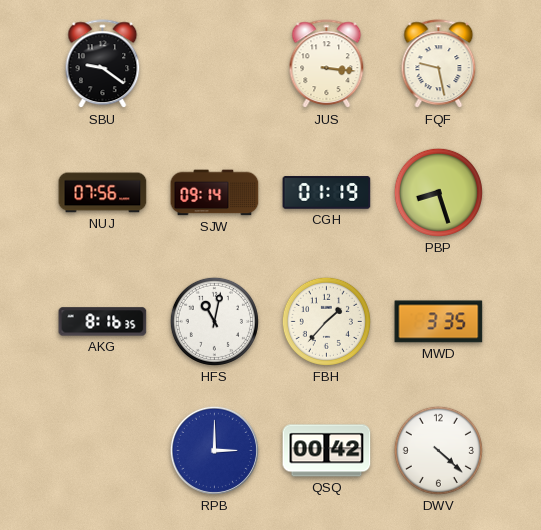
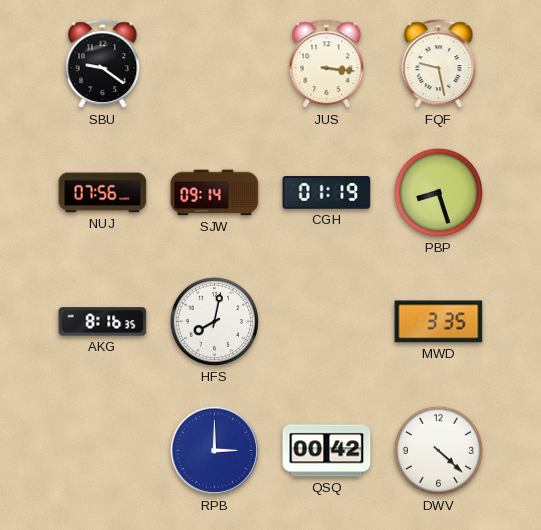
HFS: 11:02 -> 8:02
FBH: 1:37 -> none
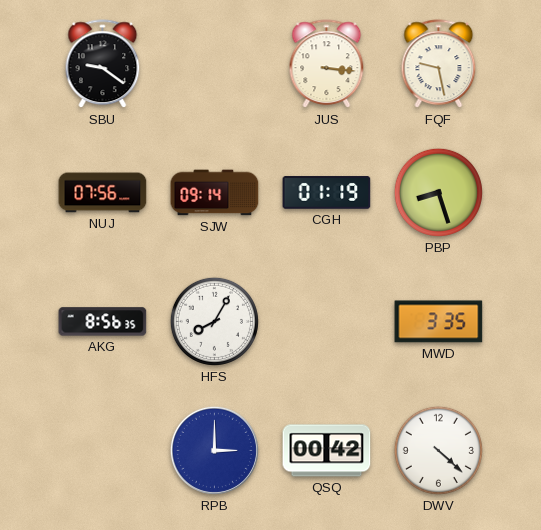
AKG: 8:16 -> 8:56
HFS: 8:02 -> 8:05
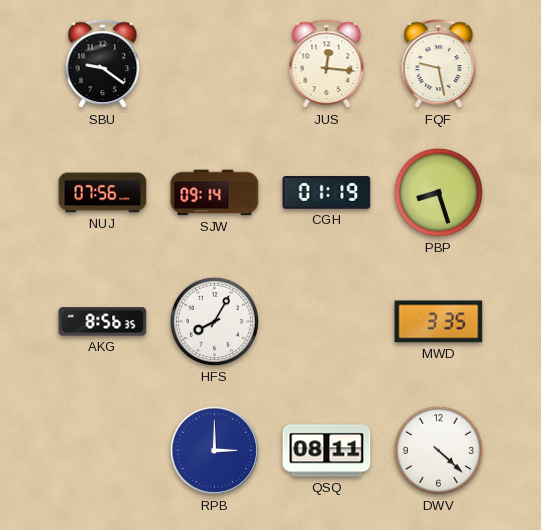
JUS: 3:16 -> 12:16
QSQ: 00:42 -> 08:11
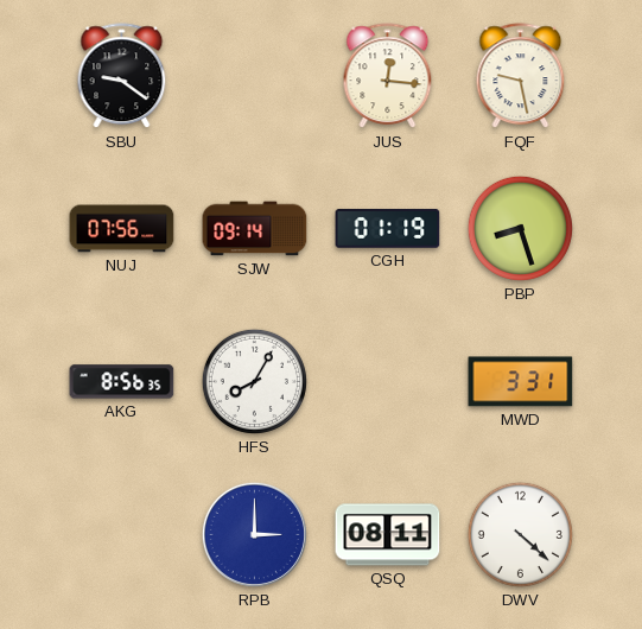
MWD: 3:35 -> 3:31
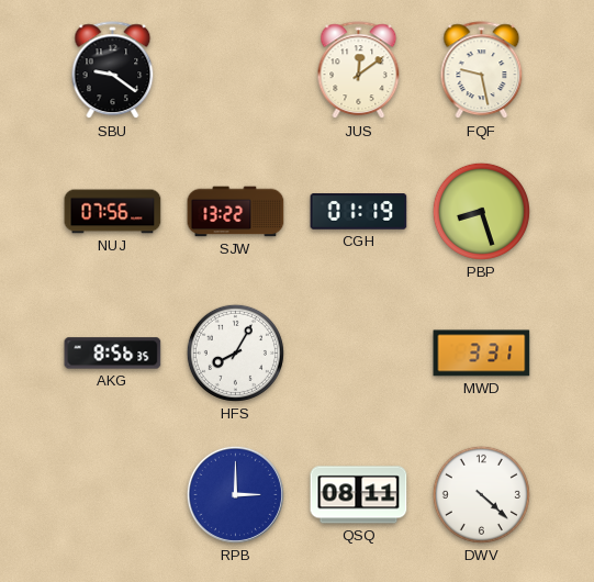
JUS: 12:16 -> 12:09
SJW: 09:14 -> 13:22
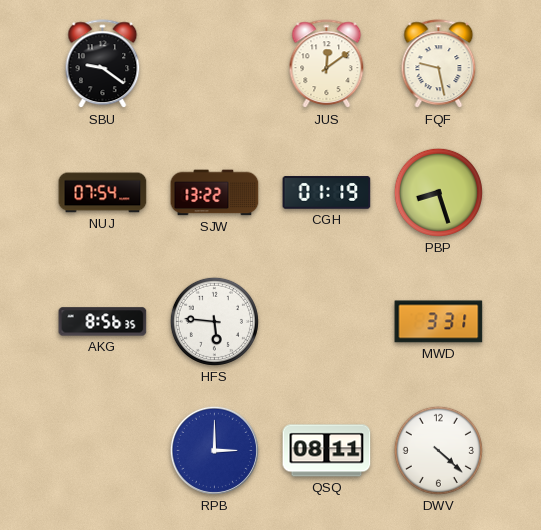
NUJ: 07:56 -> 07:54
HFS: 8:05 -> 5:46
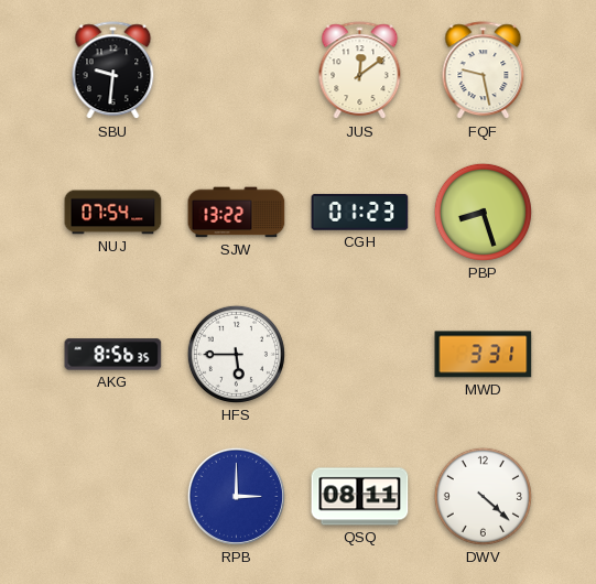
SBU: 9:21 -> 9:31
CGH: 01:19 -> 01:23
HFS: 5:46 -> 5:45
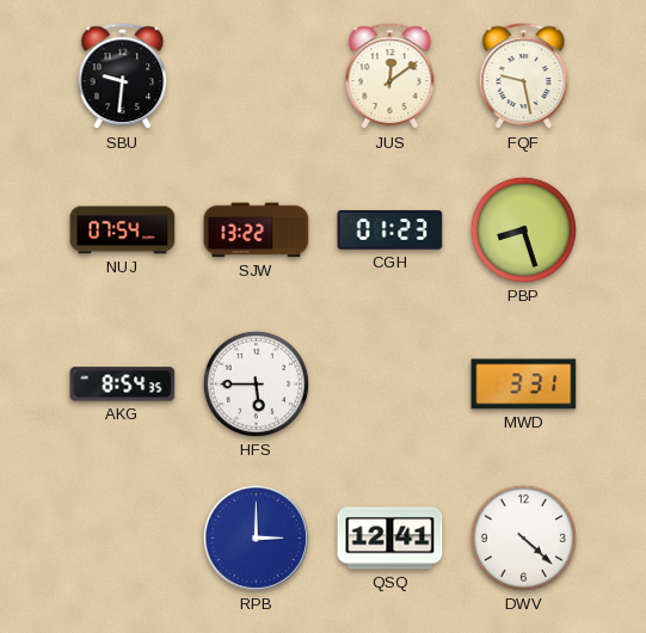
AKG: 8:56 -> 8:54
QSQ: 08:11 -> 12:41
